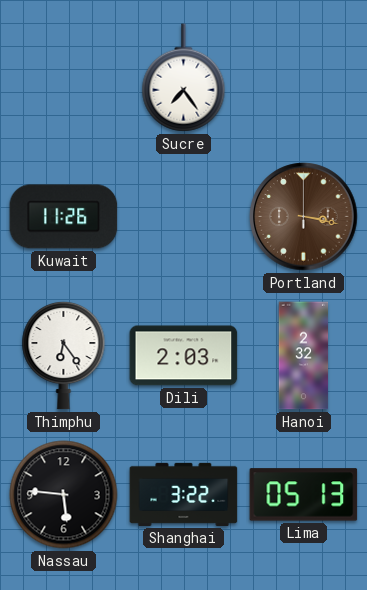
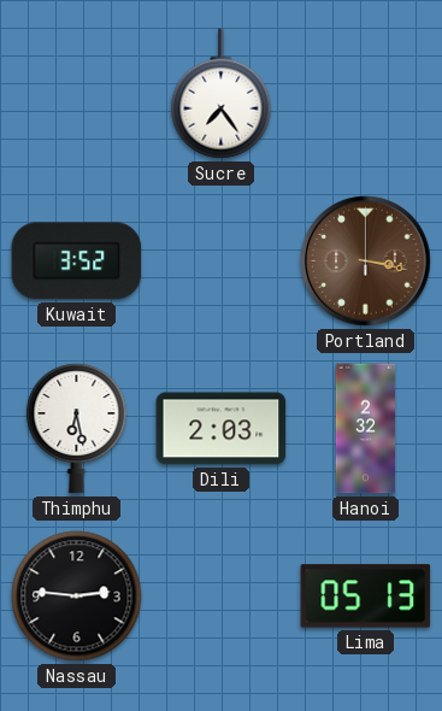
Kuwait: 11:26 -> 3:52
Thimphu: 6:24 -> 6:28
Nassau: 5:46 -> 2:46
Shanghai: 3:22 -> none
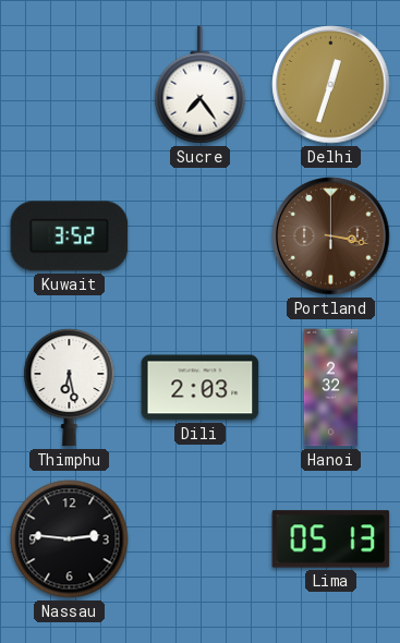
Delhi: none -> 12:33
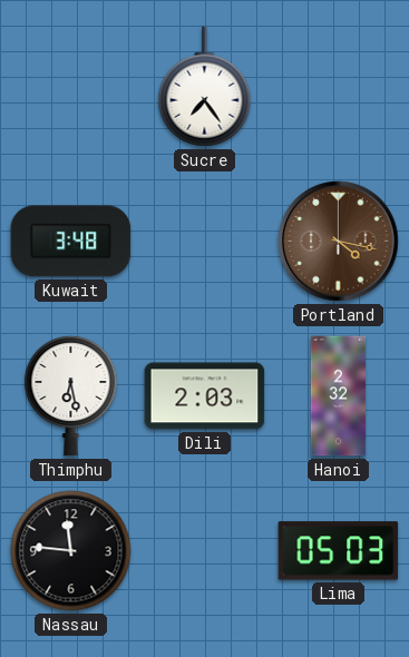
Delhi: 12:33 -> none
Kuwait: 3:52 -> 3:48
Portland: 3:17 -> 4:17
Nassau: 2:46 -> 11:46
Lima: 05:13 -> 05:03
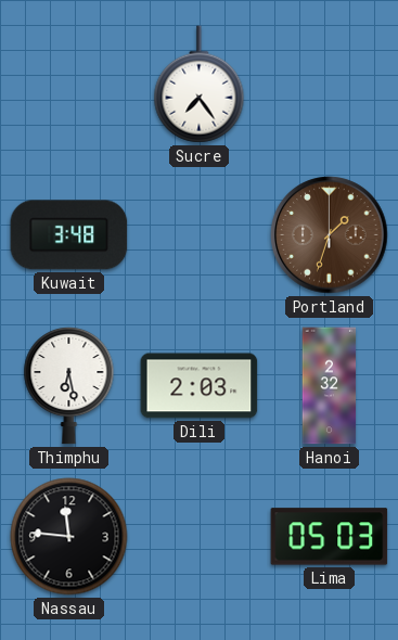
Portland: 4:17 -> 1:33
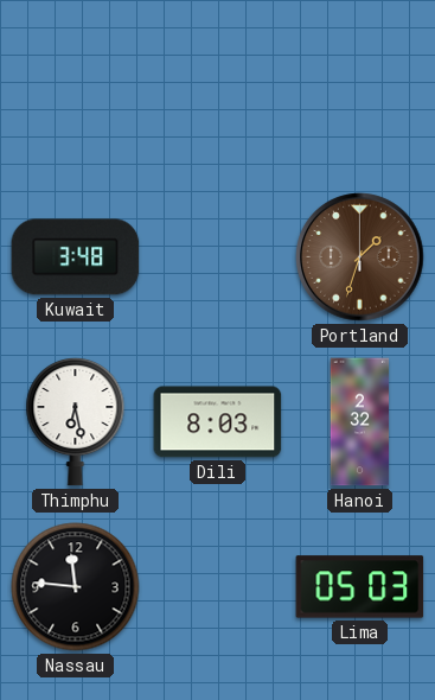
Sucre: 7:24 -> none
Dili: 2:03 -> 8:03
